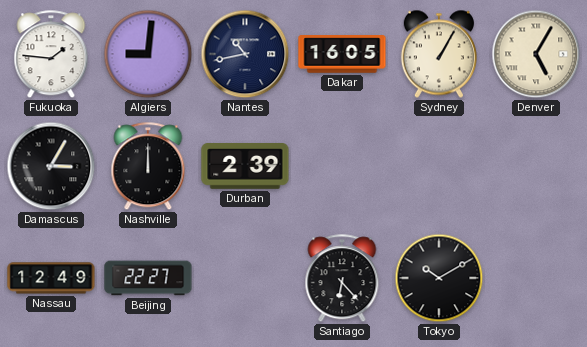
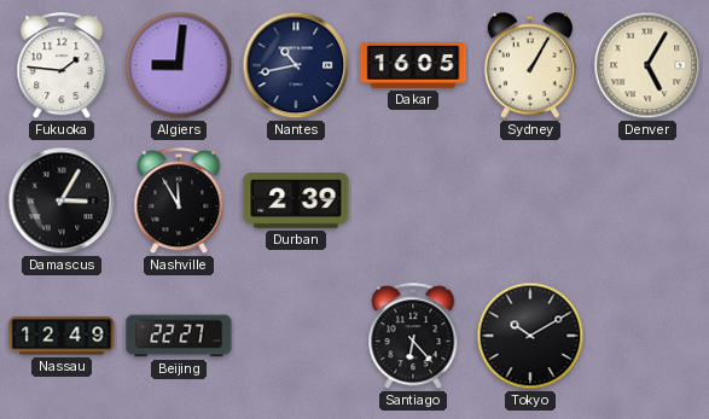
Nashville: 12:00 -> 11:55
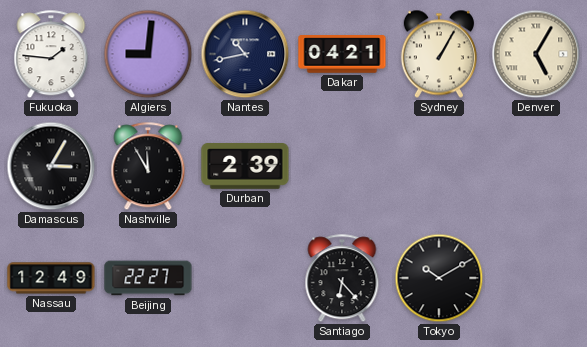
Dakar: 16:05 -> 04:21
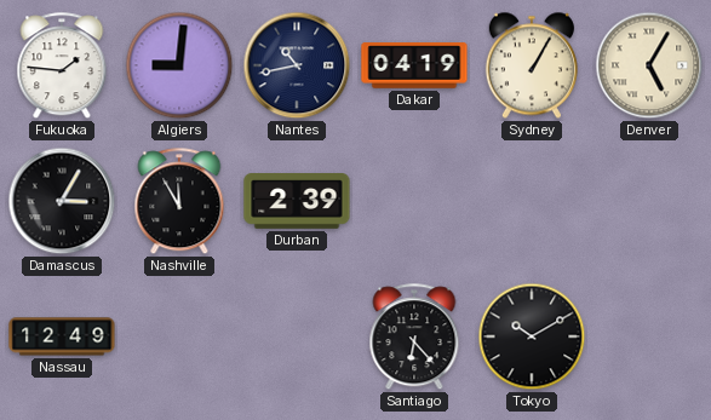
Dakar: 04:21 -> 04:19
Beijing: 22:27 -> none
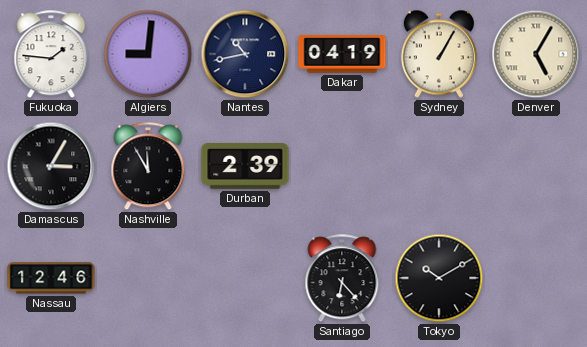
Nassau: 12:49 -> 12:46
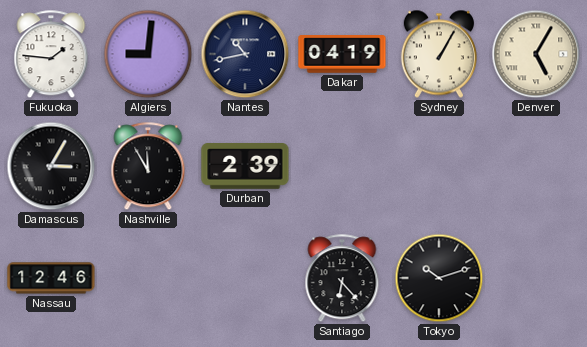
Tokyo: 10:10 -> 10:12
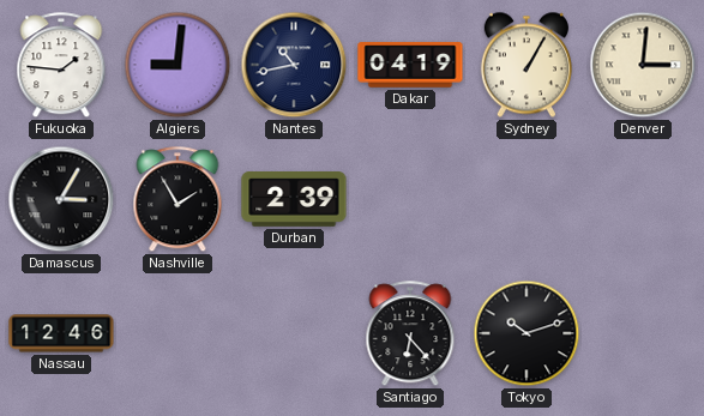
Denver: 5:05 -> 3:01
Nashville: 11:55 -> 1:55
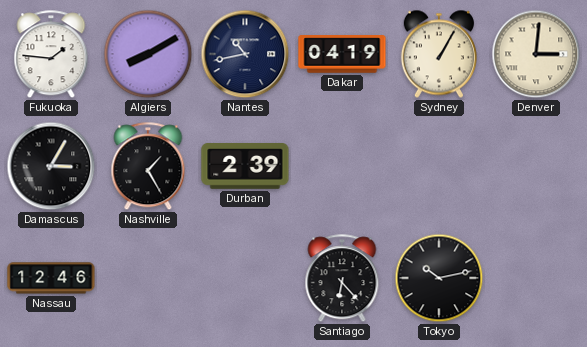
Algiers: 9:01 -> 8:10
Nashville: 1:55 -> 1:25
Tokyo: 10:12 -> 10:13
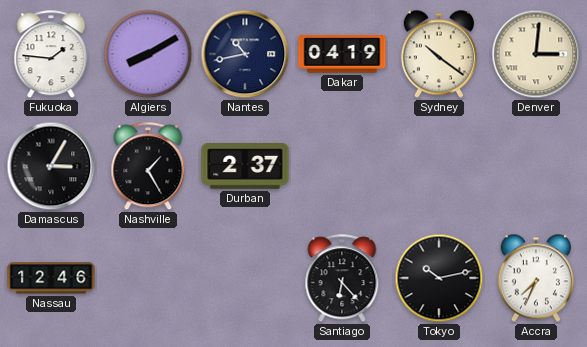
Sydney: 1:05 -> 10:21
Durban: 2:39 -> 2:37
Accra: none -> 7:34
